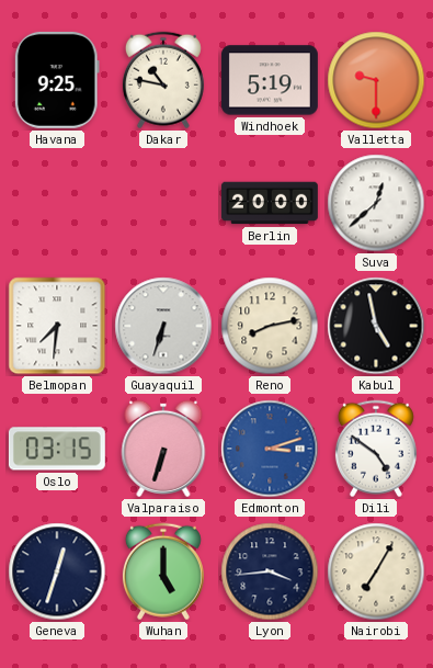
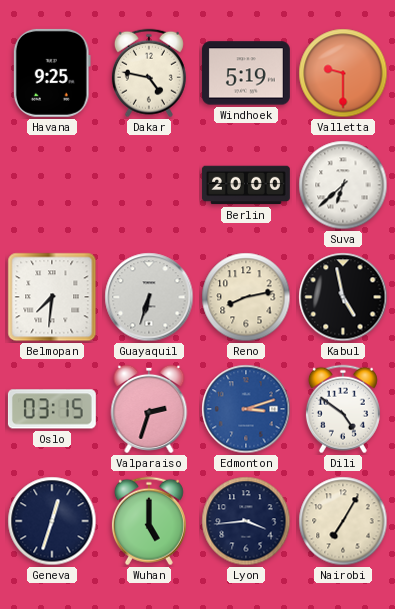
Dakar: 10:47 -> 4:47
Suva: 12:38 -> 6:38
Valparaiso: 6:33 -> 2:33
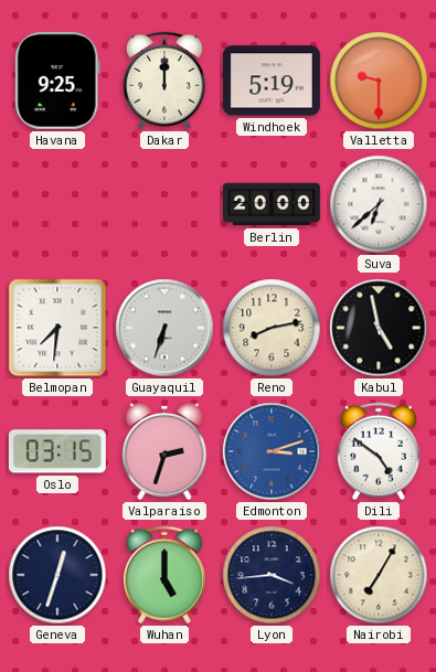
Dakar: 4:47 -> 12:00
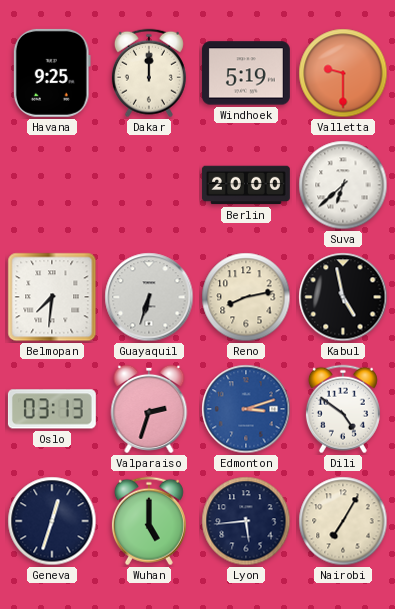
Oslo: 03:15 -> 03:13
Lyon: 3:44 -> 5:44
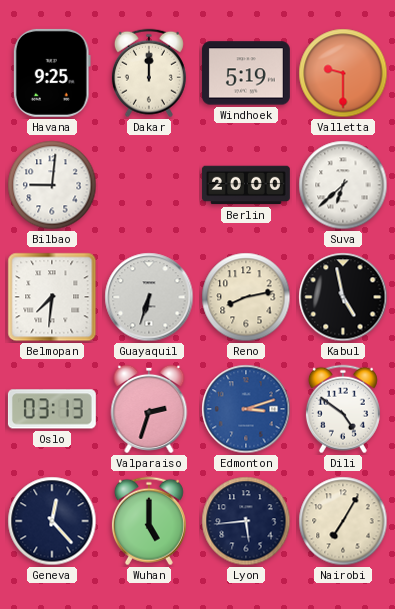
Bilbao: none -> 9:01
Geneva: 12:33 -> 12:23
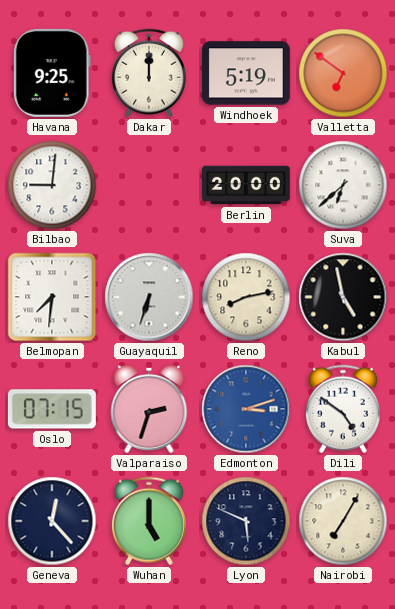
Valletta: 9:30 -> 6:51
Oslo: 03:13 -> 07:15
Lyon: 5:44 -> 5:49
